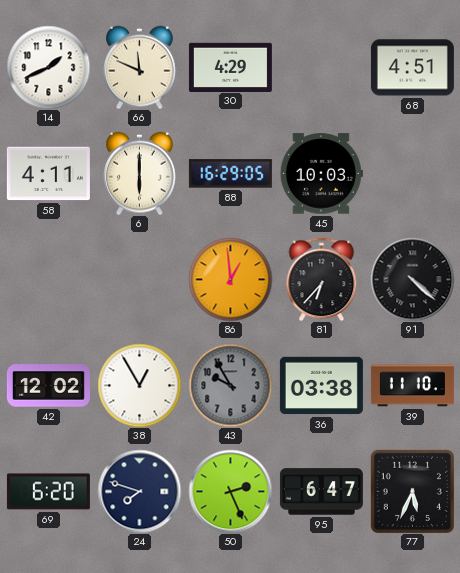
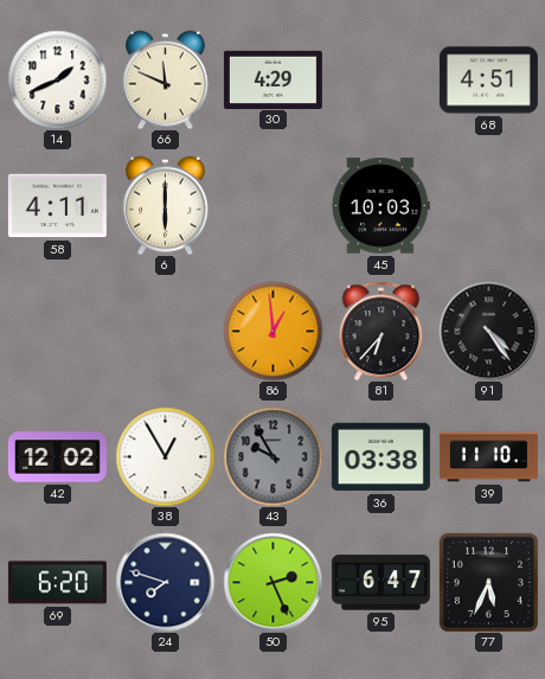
88: 16:29 -> none
91: 4:22 -> 4:24
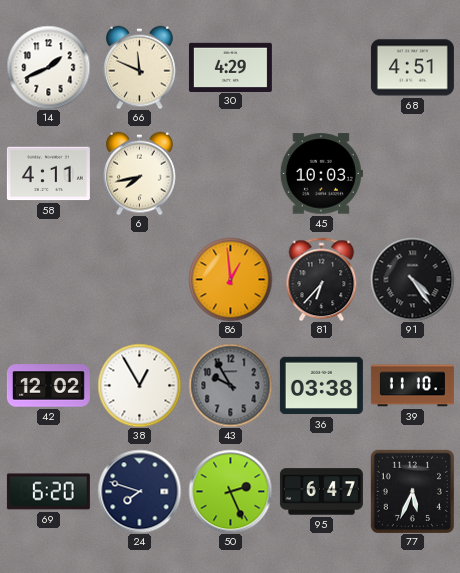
6: 6:00 -> 7:43
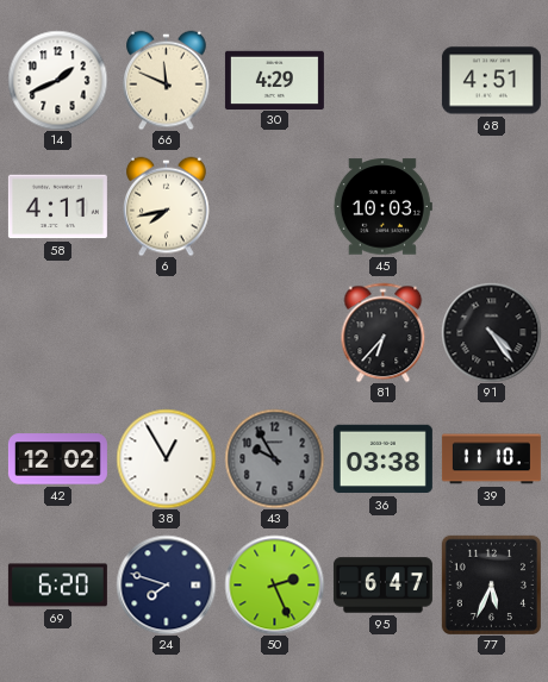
86: 12:59 -> none
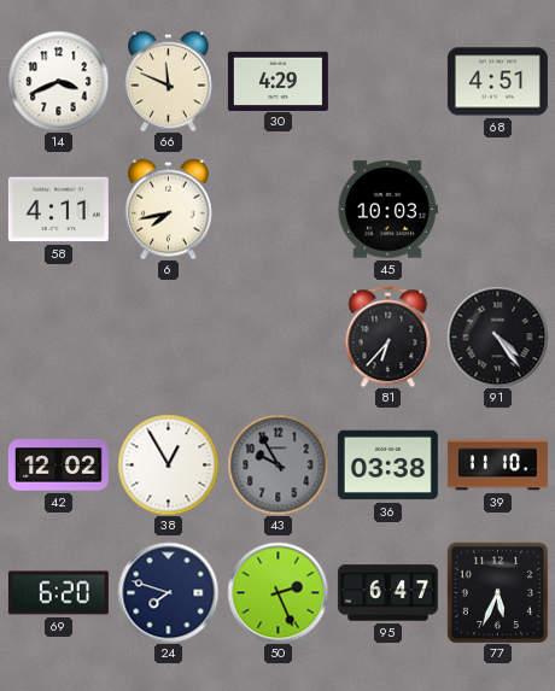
14: 1:41 -> 3:41
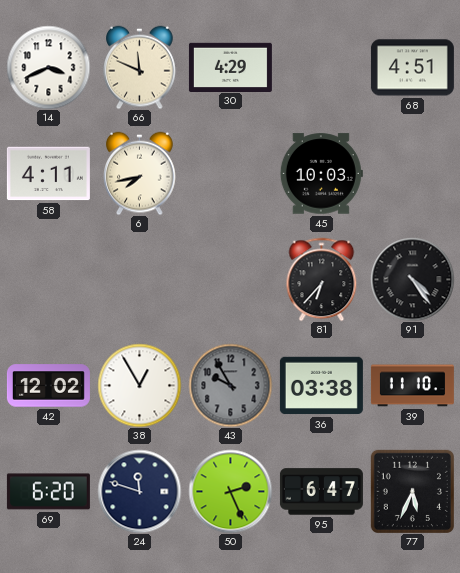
24: 7:48 -> 11:48
